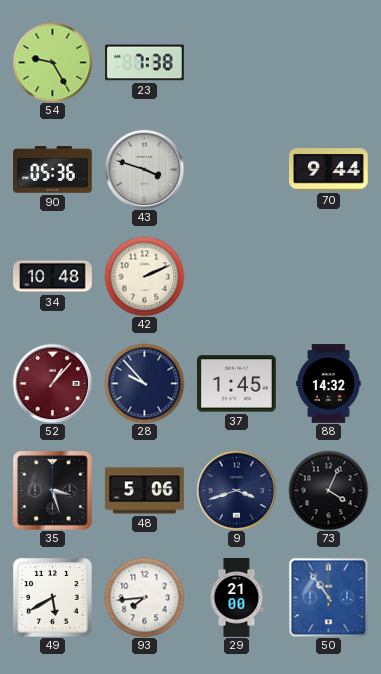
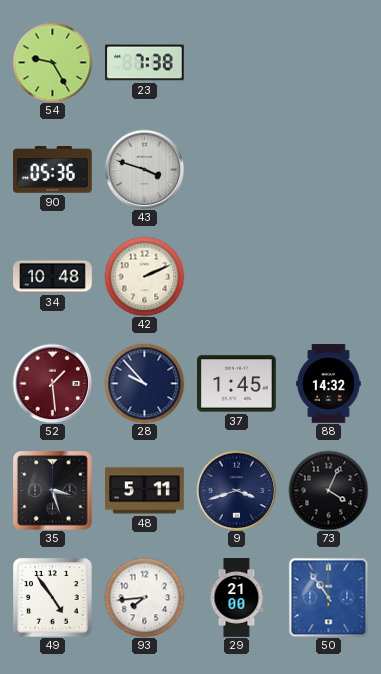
70: 9:44 -> none
52: 1:07 -> 1:29
48: 5:06 -> 5:11
49: 5:40 -> 4:54
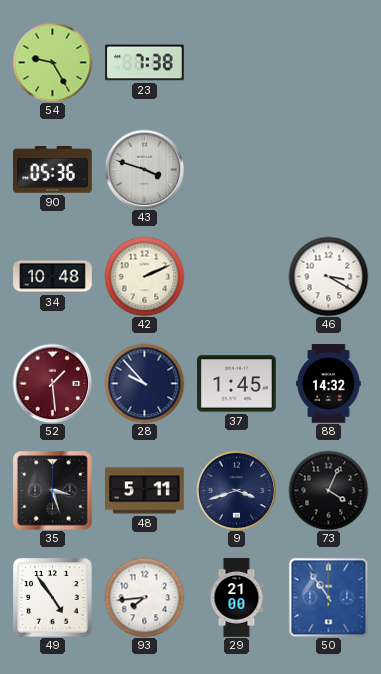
46: none -> 3:20
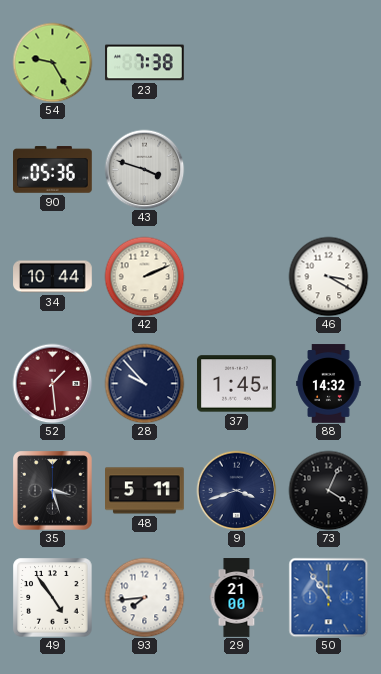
34: 10:48 -> 10:44
